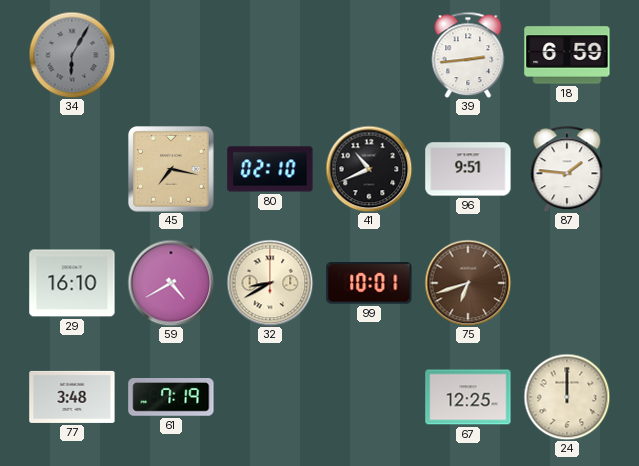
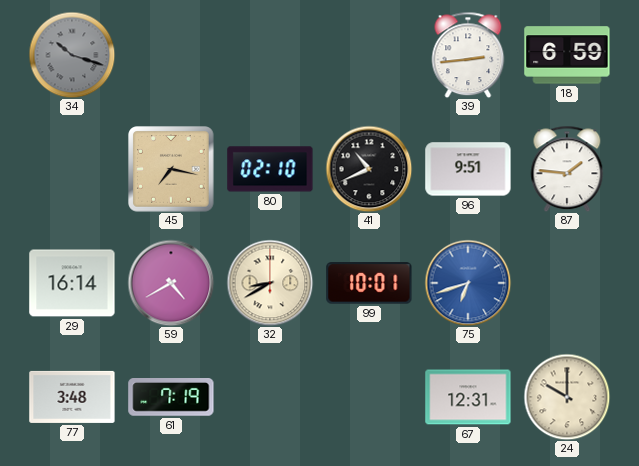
34: 6:05 -> 10:18
29: 16:10 -> 16:14
75 dial: brown -> blue
67: 12:25 -> 12:31
24: 12:00 -> 10:00
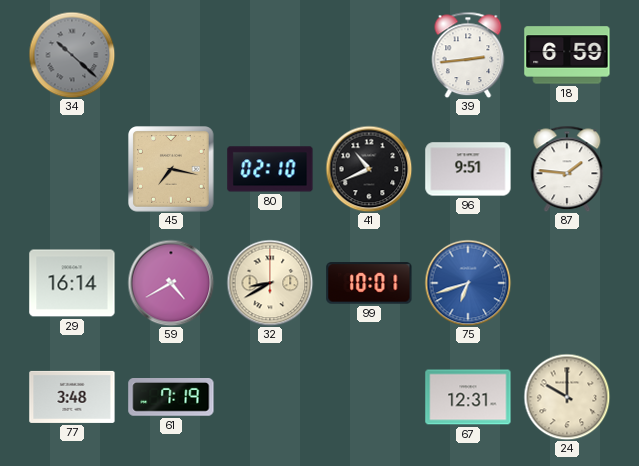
34: 10:18 -> 10:22
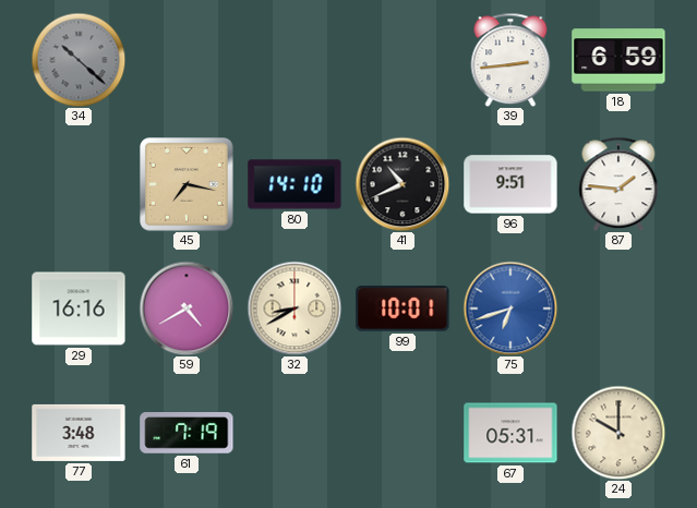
80: 02:10 -> 14:10
29: 16:14 -> 16:16
67: 12:31 -> 05:31
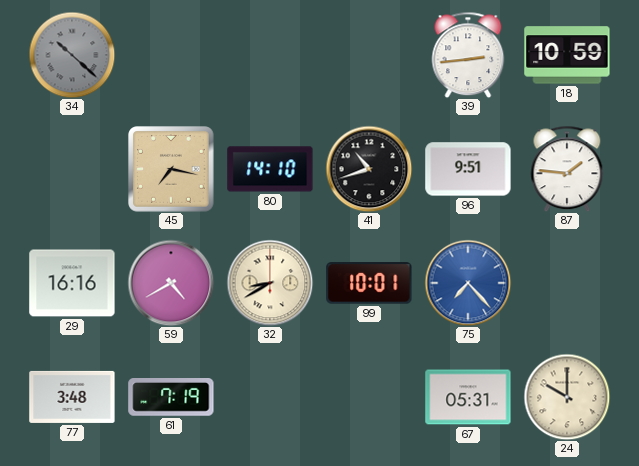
18: 6:59 -> 10:59
41: 10:41 -> 10:42
75: 6:42 -> 7:23
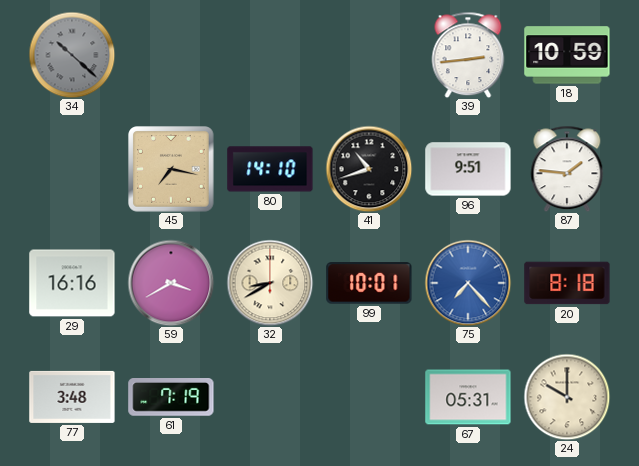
59: 4:40 -> 3:40
20: none -> 8:18
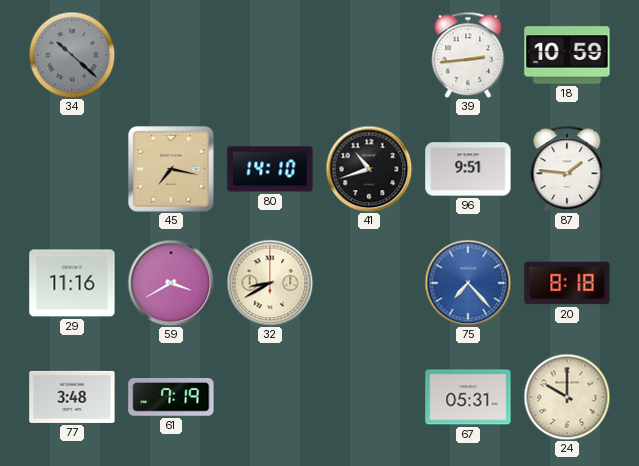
29: 16:16 -> 11:16
99: 10:01 -> none
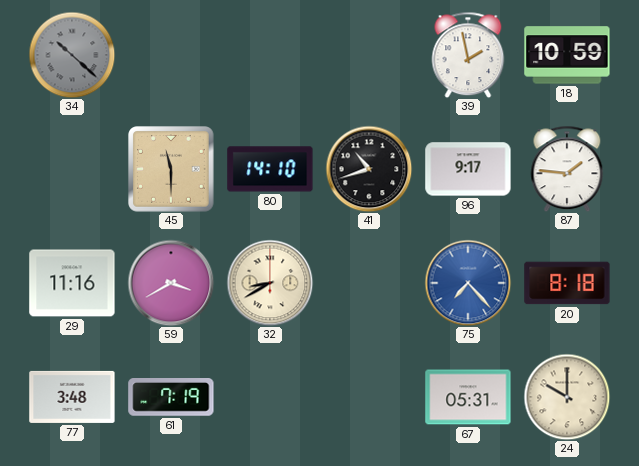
39: 2:44 -> 1:58
45: 7:17 -> 11:30
96: 9:51 -> 9:17
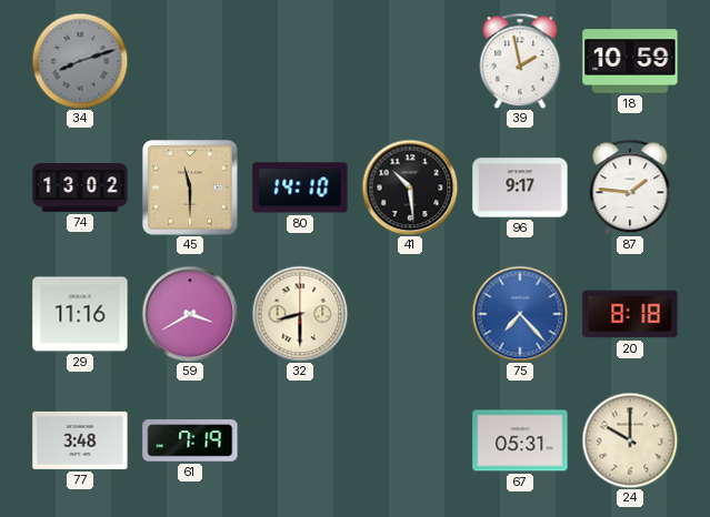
34: 10:22 -> 8:12
74: none -> 13:02
41: 10:42 -> 10:29
32: 8:40 -> 8:30
